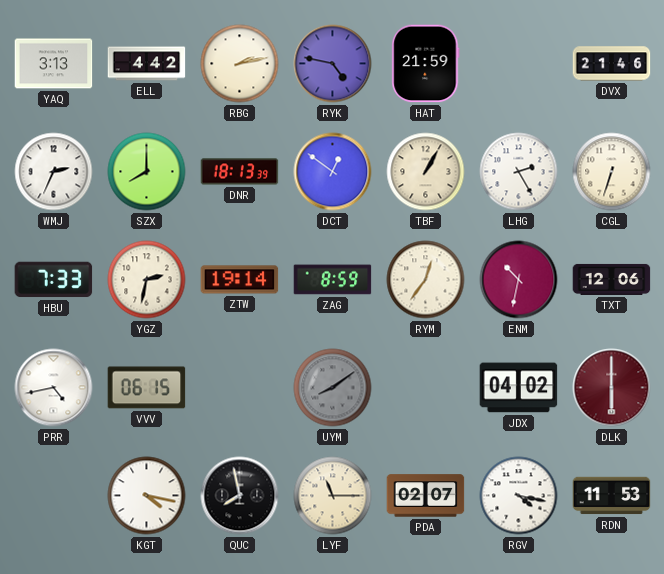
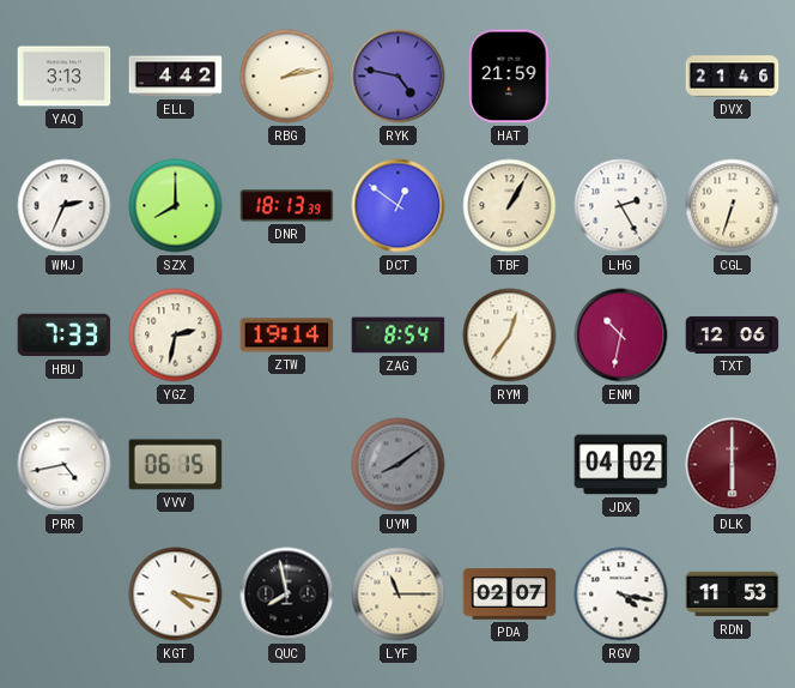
ZAG: 8:59 -> 8:54
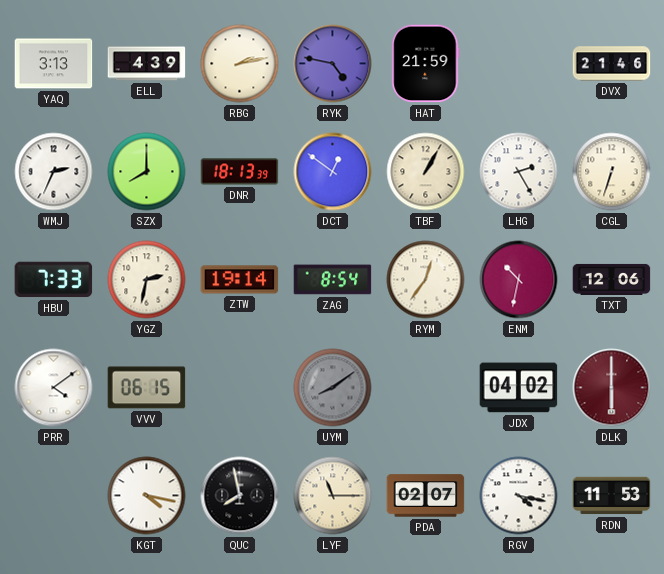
ELL: 4:42 -> 4:39
PRR: 4:43 -> 4:09
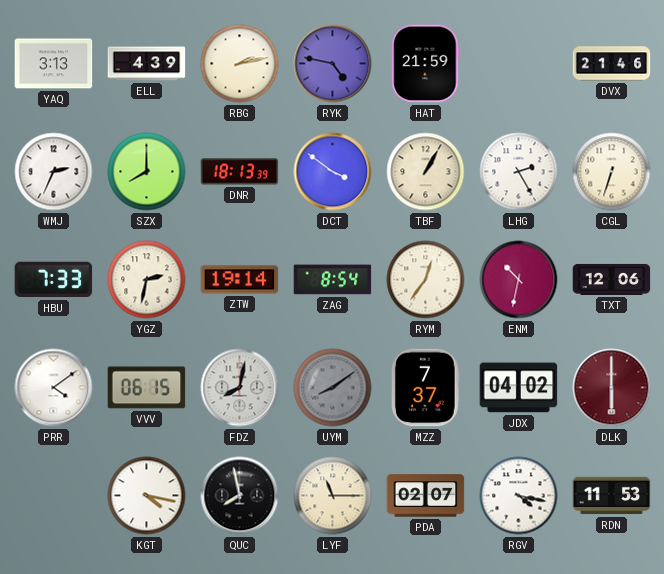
DCT: 12:51 -> 3:51
FDZ: none -> 8:02
MZZ: none -> 7:37
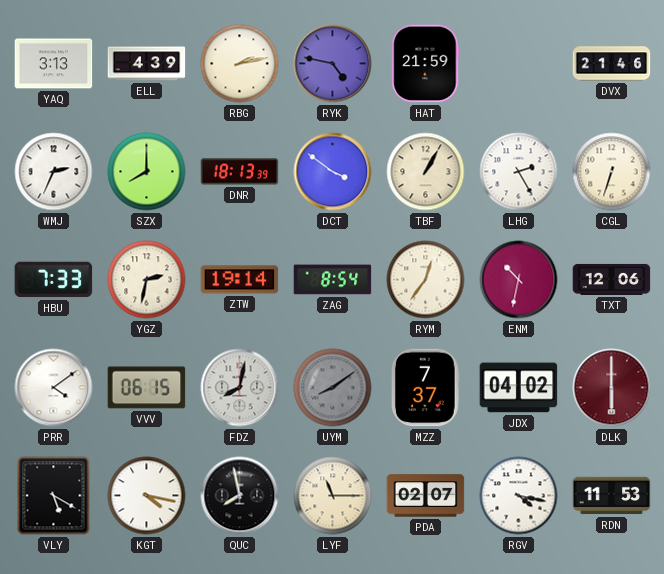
VLY: none -> 5:20
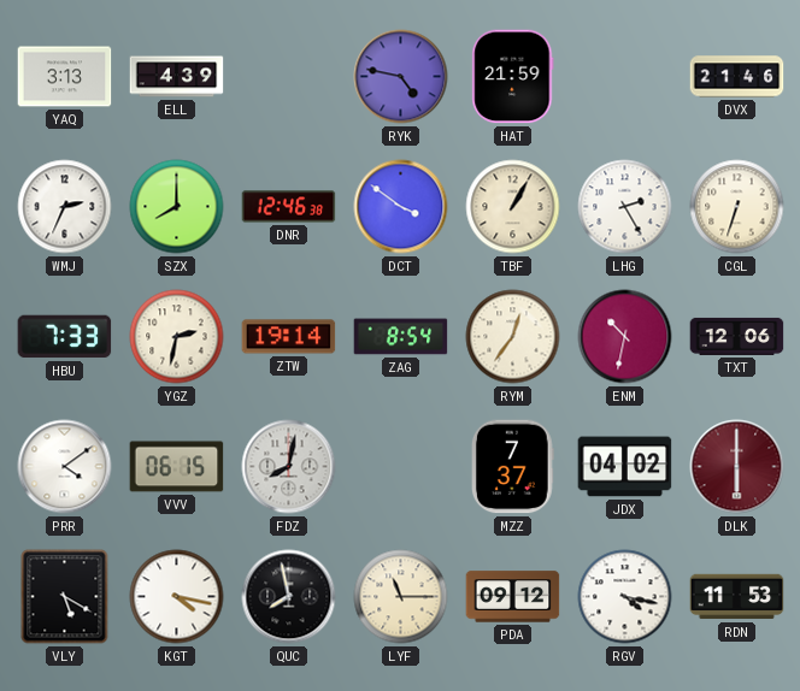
RBG: 2:13 -> none
DNR: 18:13 -> 12:46
UYM: 8:09 -> none
PDA: 02:07 -> 09:12
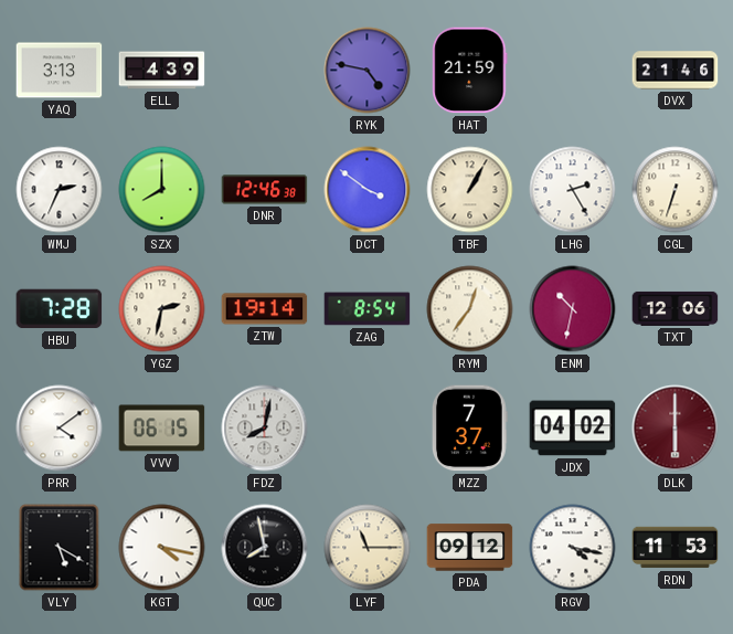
HBU: 7:33 -> 7:28
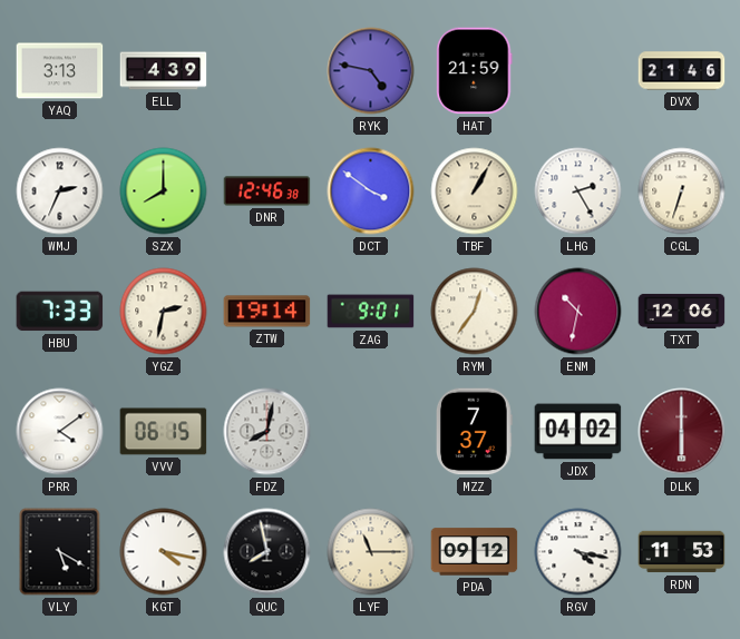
HBU: 7:28 -> 7:33
ZAG: 8:54 -> 9:01
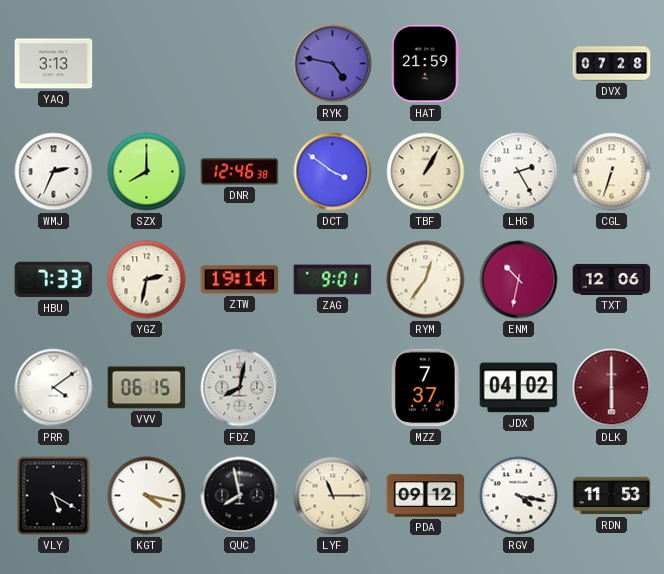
ELL: 4:39 -> none
DVX: 21:46 -> 07:28
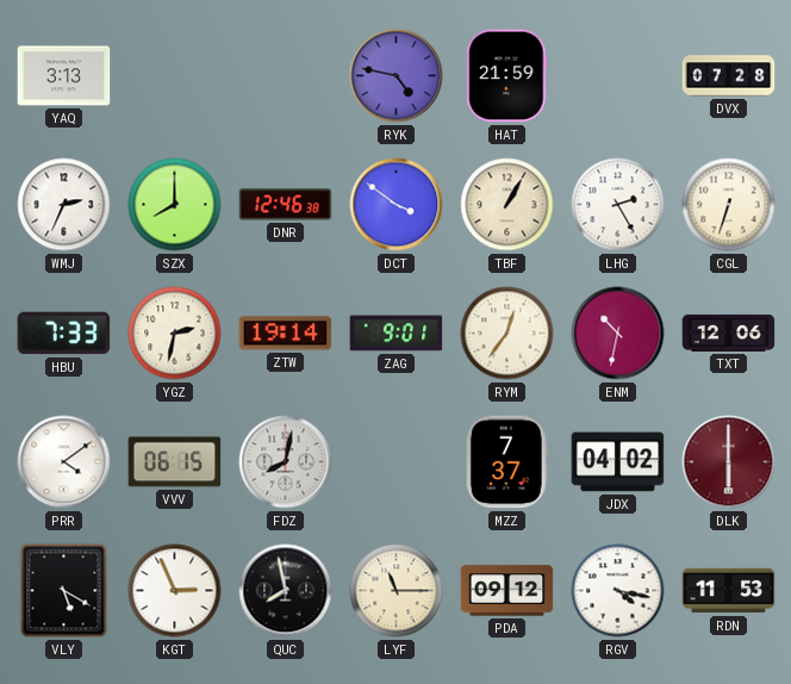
KGT: 4:17 -> 2:56
